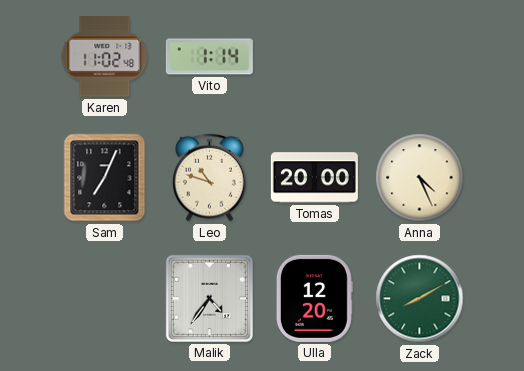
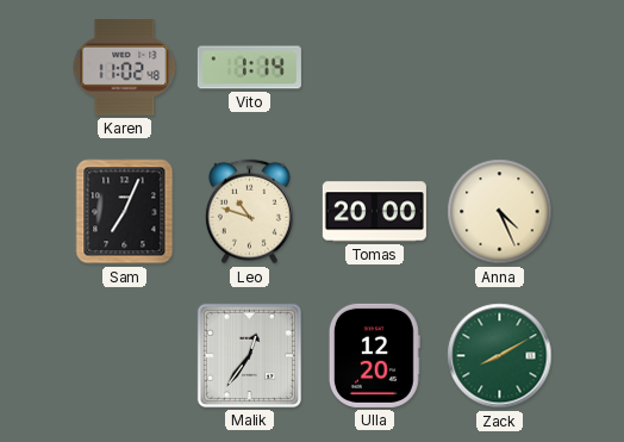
Malik: 4:36 -> 12:36
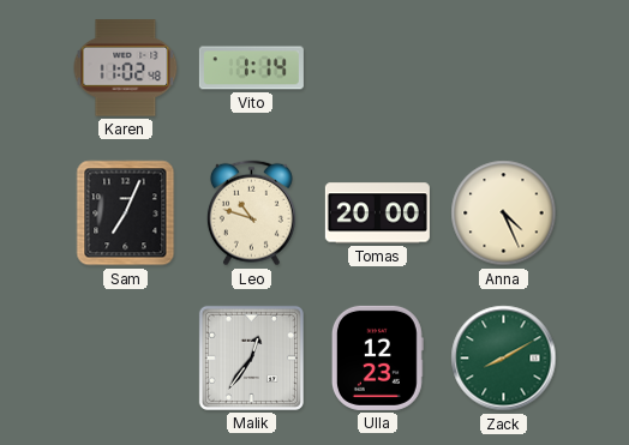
Ulla: 12:20 -> 12:23
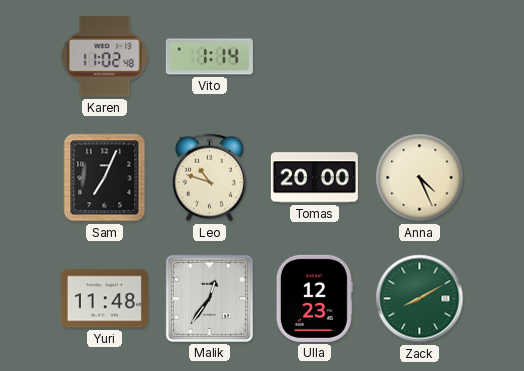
Yuri: none -> 11:48
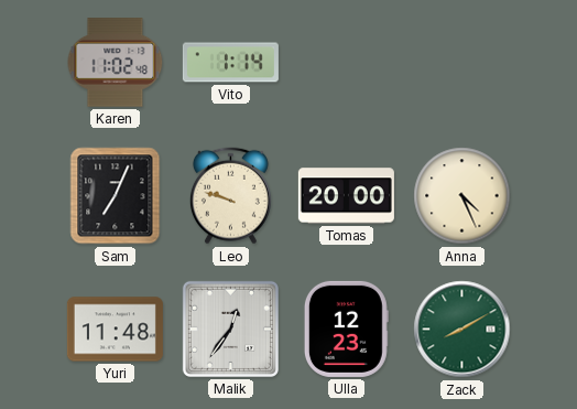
Leo: 10:48 -> 9:48
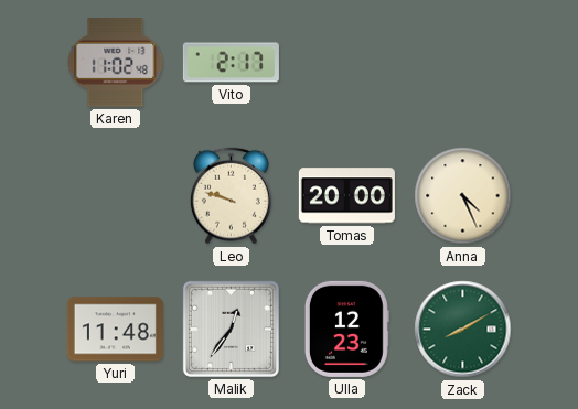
Vito: 1:14 -> 2:17
Sam: 7:04 -> none
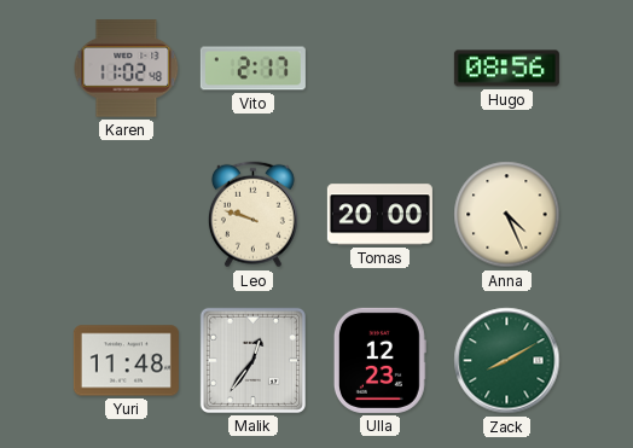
Hugo: none -> 08:56
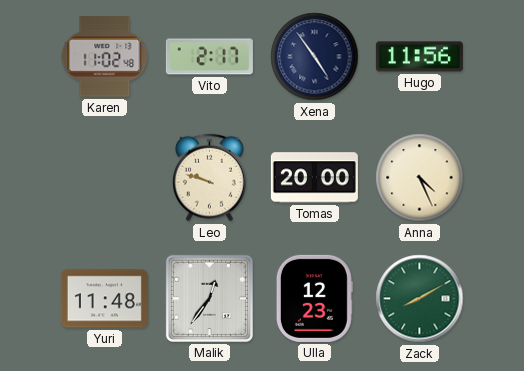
Xena: none -> 4:54
Hugo: 08:56 -> 11:56
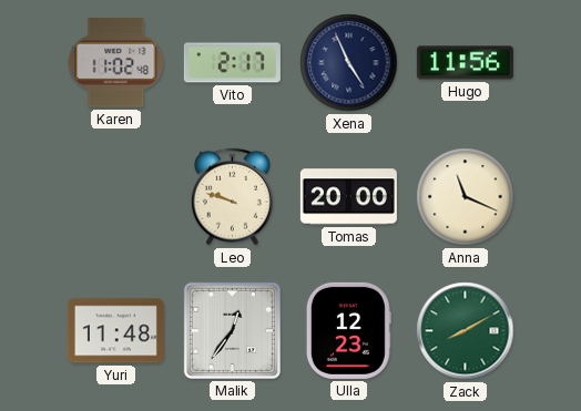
Xena: 4:54 -> 4:56
Anna: 4:26 -> 11:19
